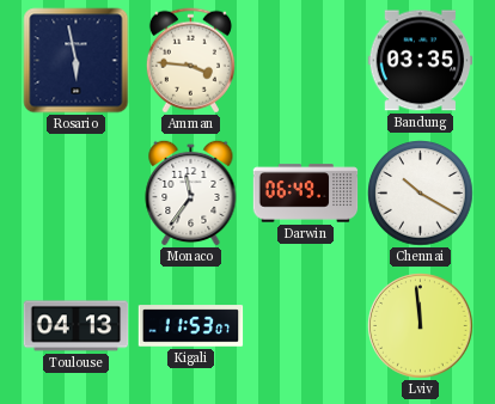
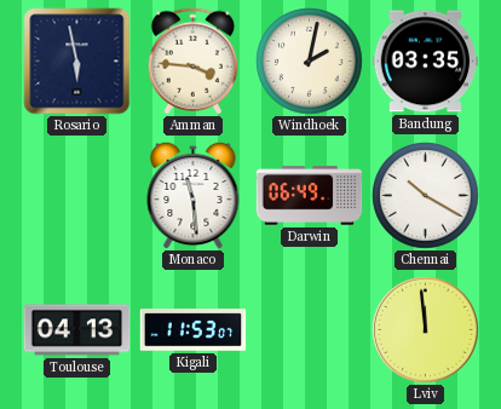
Windhoek: none -> 2:02
Monaco: 11:36 -> 11:29
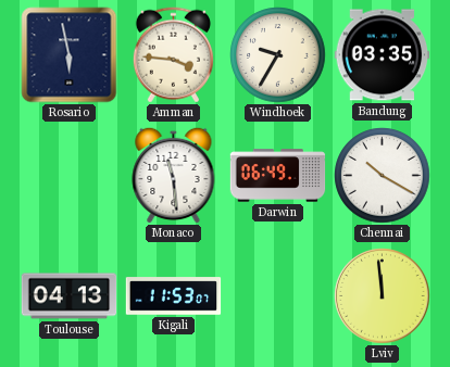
Windhoek: 2:02 -> 9:35
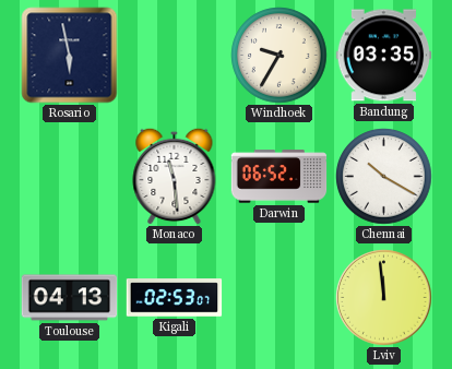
Amman: 3:46 -> none
Darwin: 06:49 -> 06:52
Kigali: 11:53 -> 02:53
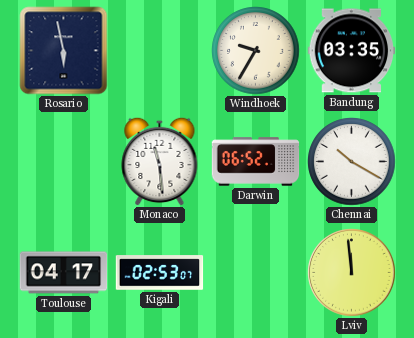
Toulouse: 04:13 -> 04:17
